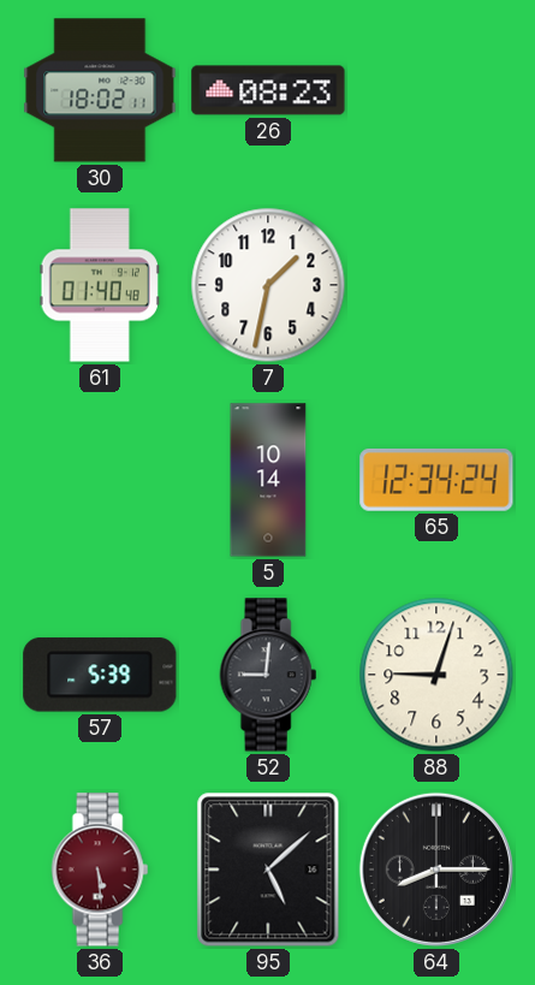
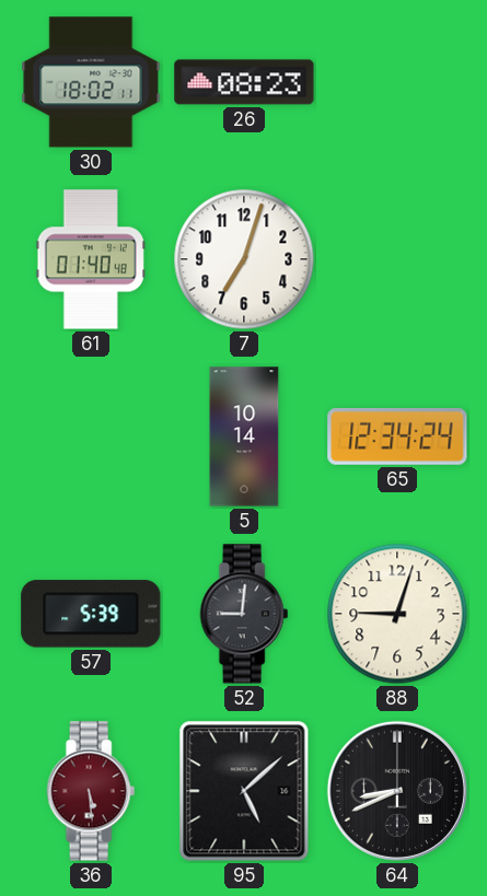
7: 1:32 -> 7:03
64: 8:15 -> 8:41
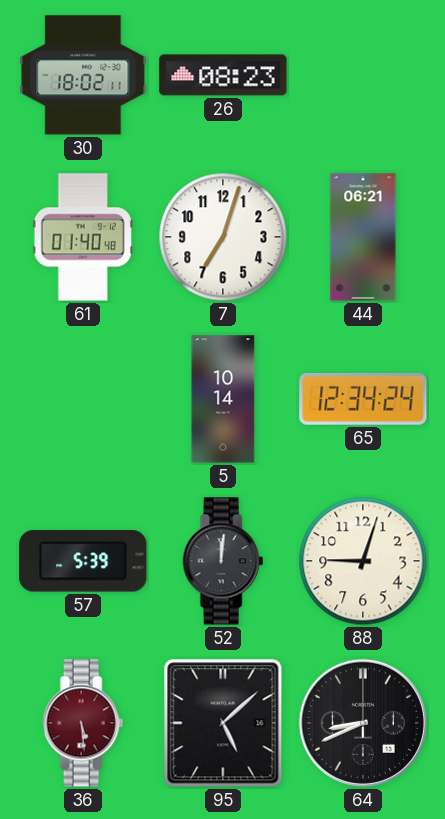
44: none -> 06:21
52: 9:01 -> 12:01
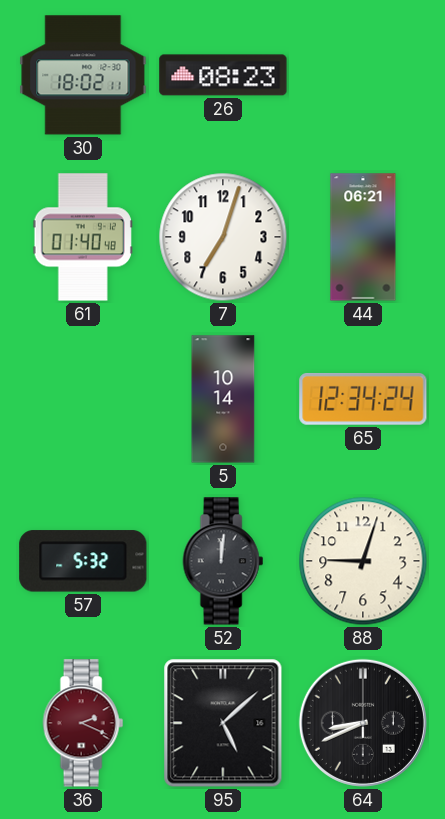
57: 5:39 -> 5:32
36: 5:29 -> 2:19
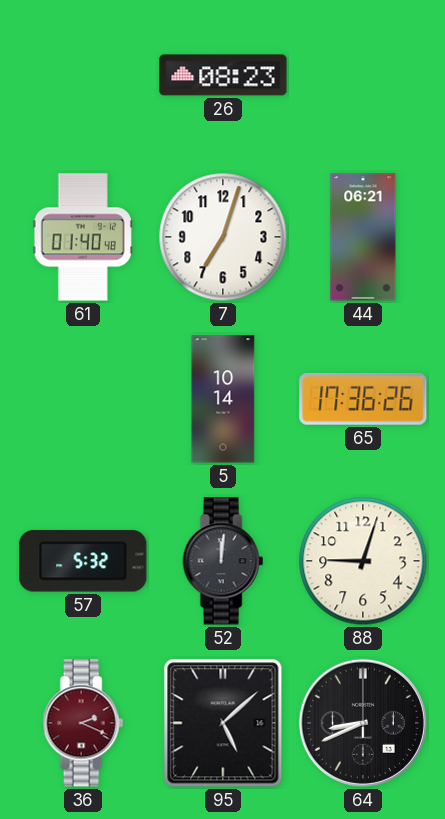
30: 18:02 -> none
65: 12:34 -> 17:36
